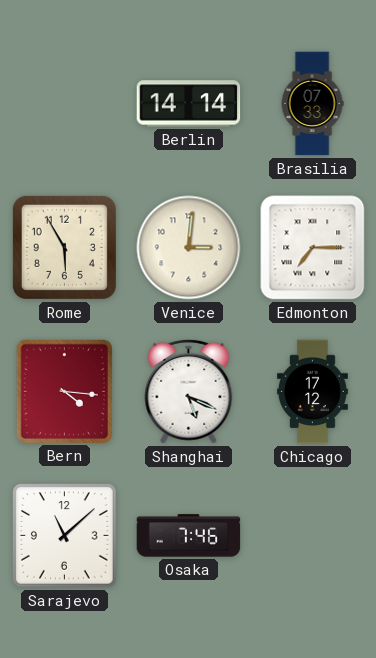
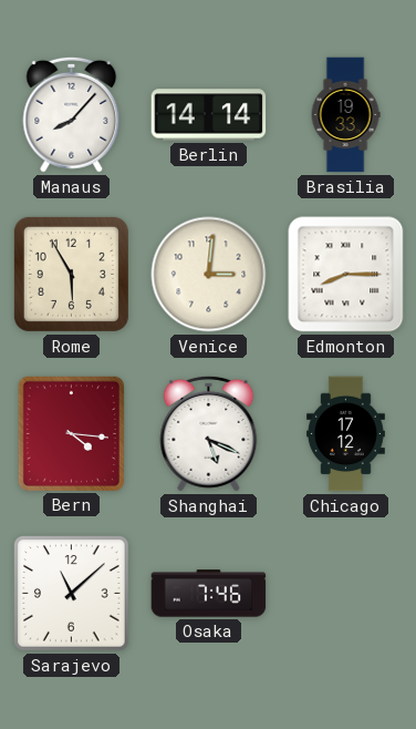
Manaus: none -> 8:07
Brasilia: 07:33 -> 19:33
Edmonton: 7:15 -> 8:15
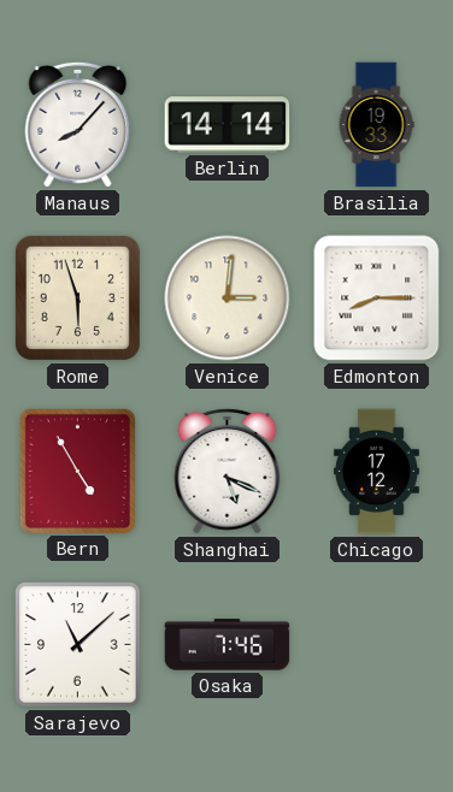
Rome: 5:55 -> 5:57
Bern: 4:16 -> 4:55
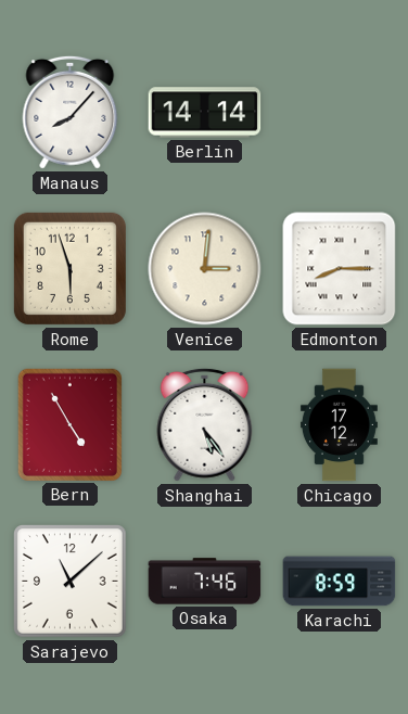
Brasilia: 19:33 -> none
Shanghai: 5:19 -> 5:24
Karachi: none -> 8:59
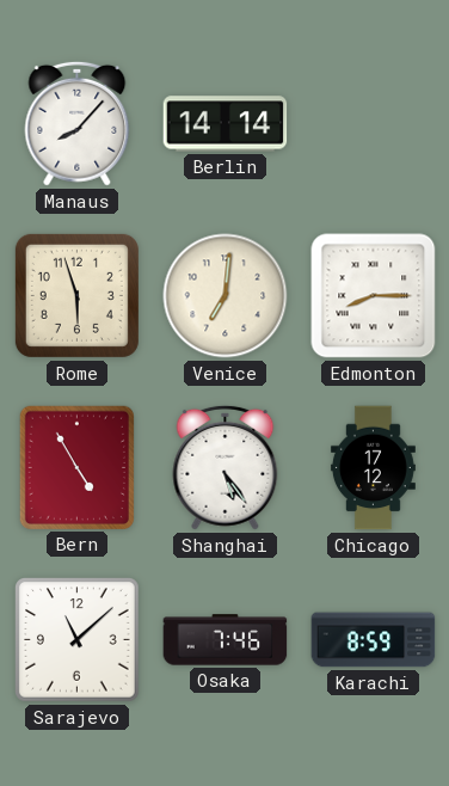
Venice: 3:01 -> 7:01
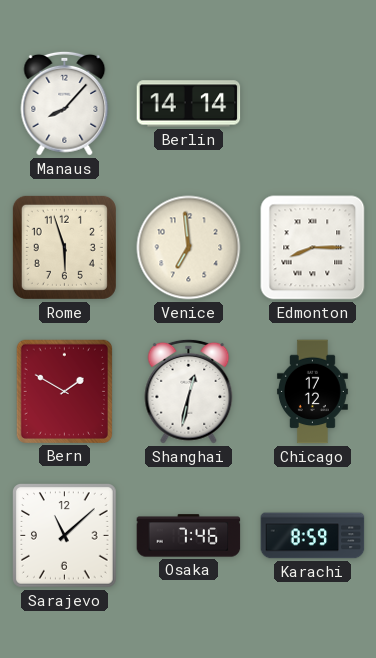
Venice: 7:01 -> 6:59
Bern: 4:55 -> 1:50
Shanghai: 5:24 -> 12:32
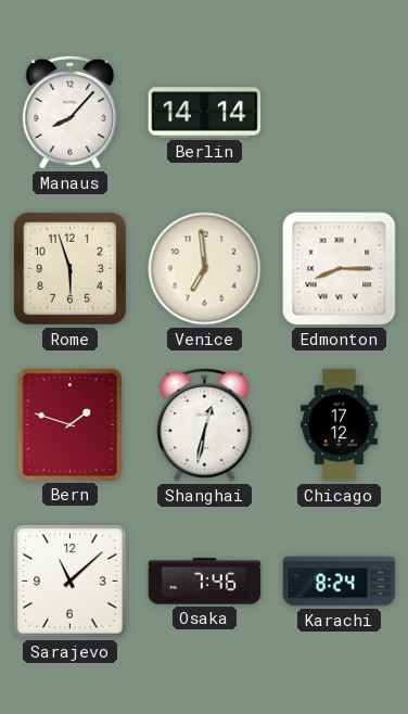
Bern: 1:50 -> 1:48
Karachi: 8:59 -> 8:24
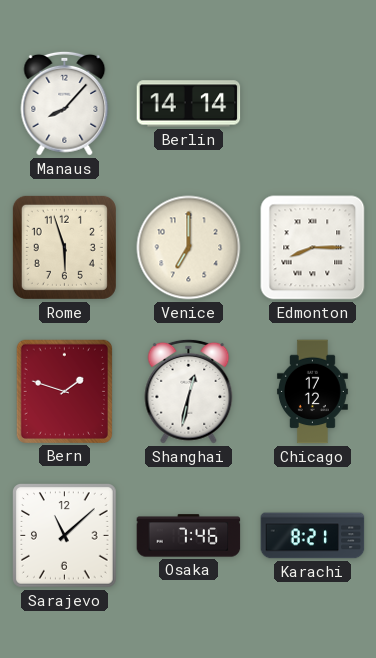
Venice: 6:59 -> 7:00
Karachi: 8:24 -> 8:21
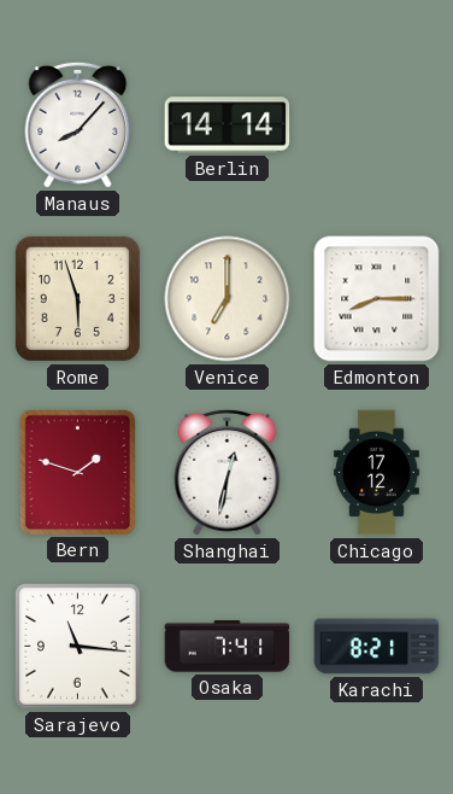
Sarajevo: 11:08 -> 11:16
Osaka: 7:46 -> 7:41
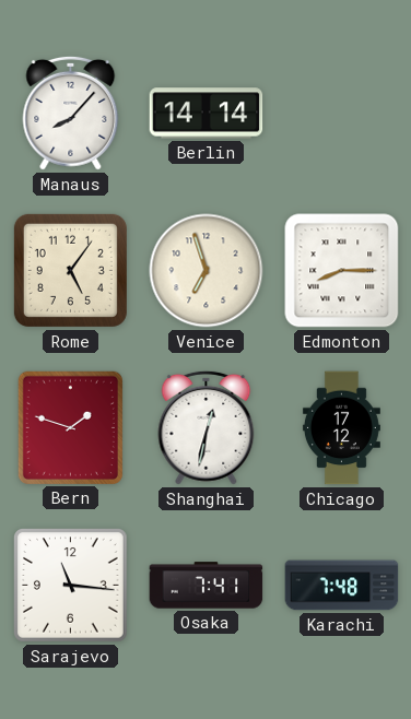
Rome: 5:57 -> 5:06
Venice: 7:00 -> 6:57
Karachi: 8:21 -> 7:48
